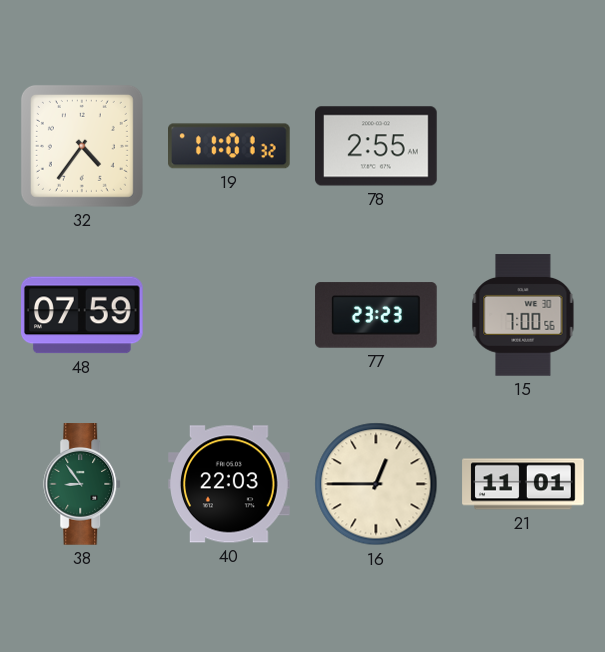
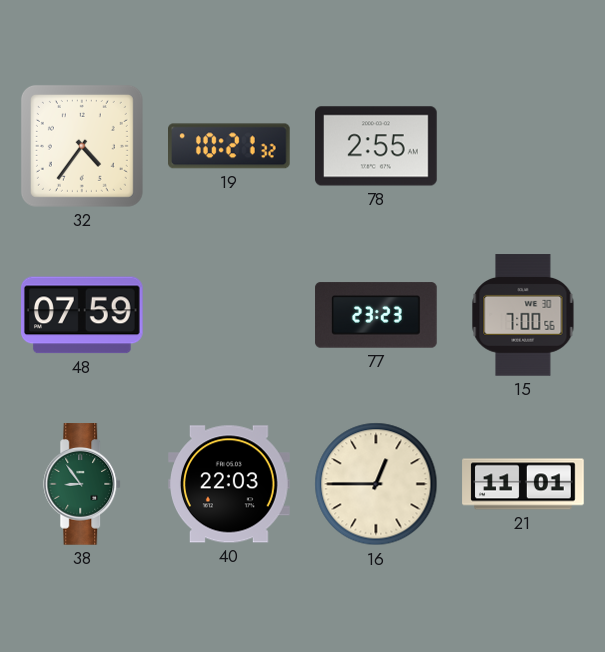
19: 11:01 -> 10:21
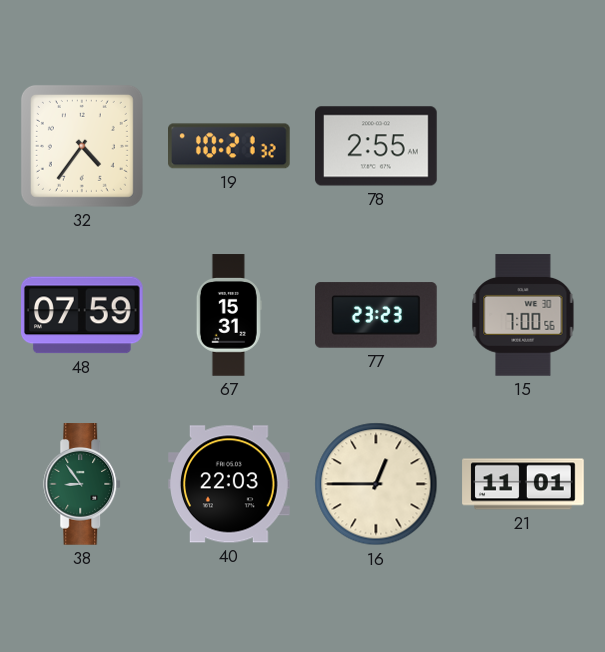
67: none -> 15:31
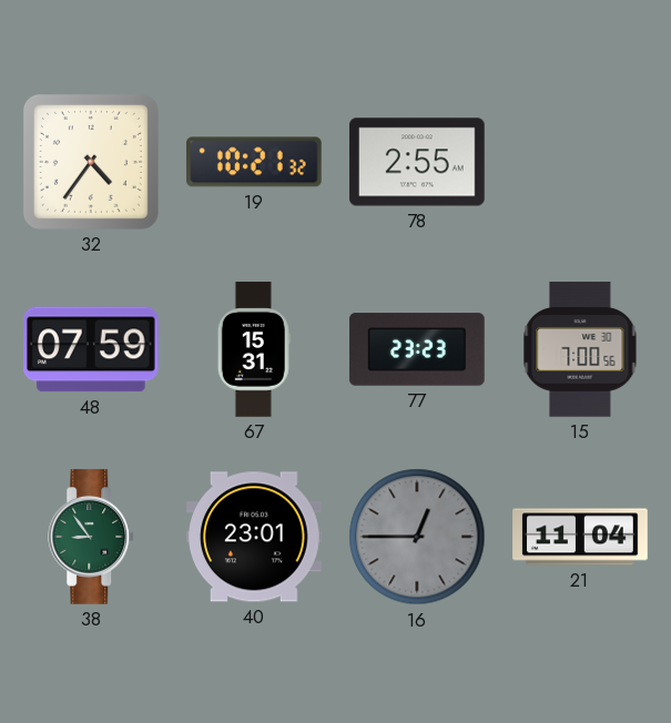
40: 22:03 -> 23:01
16 dial: cream -> grey
21: 11:01 -> 11:04
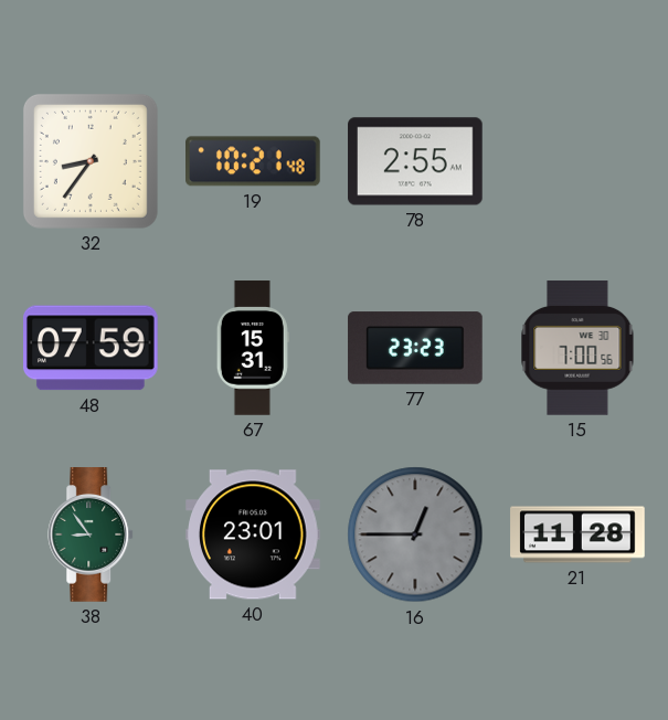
32: 4:36 -> 8:36
19: 10:21:32 -> 10:21:48
21: 11:04 -> 11:28
